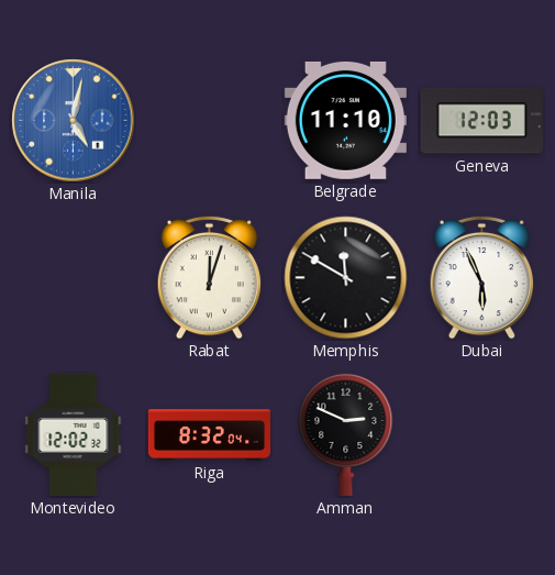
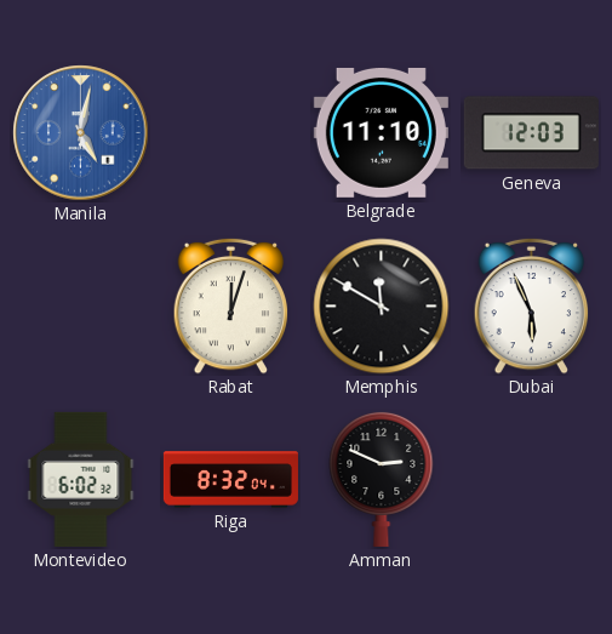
Montevideo: 12:02 -> 6:02
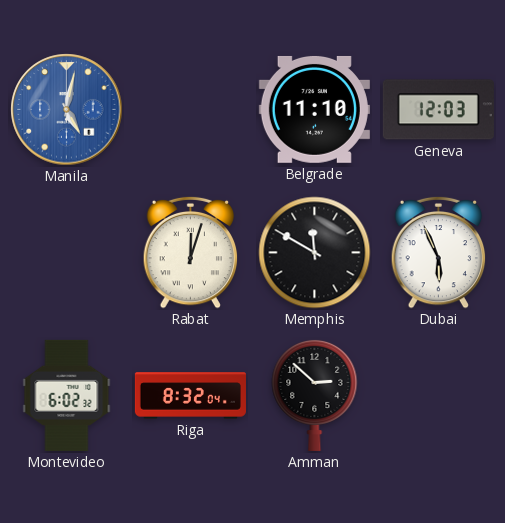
Amman: 2:49 -> 2:52
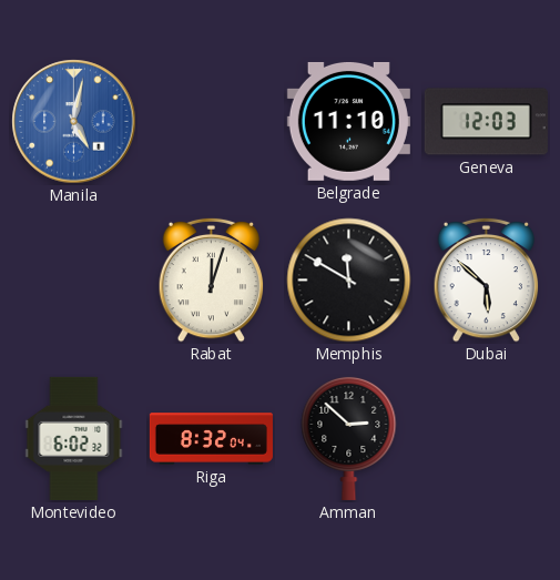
Dubai: 5:56 -> 5:52
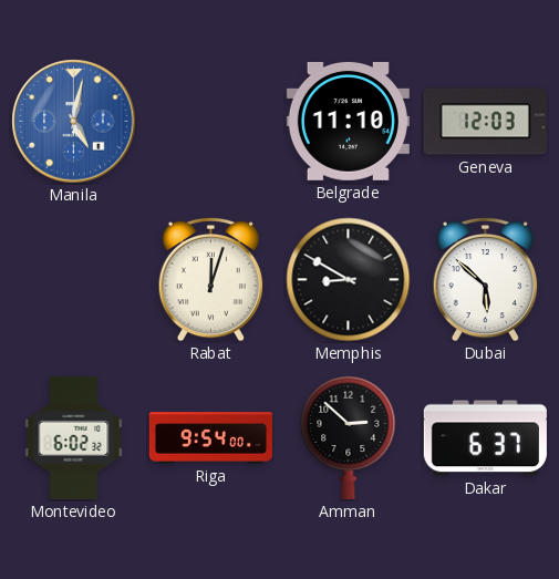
Memphis: 11:50 -> 8:50
Riga: 8:32 -> 9:54
Dakar: none -> 6:37
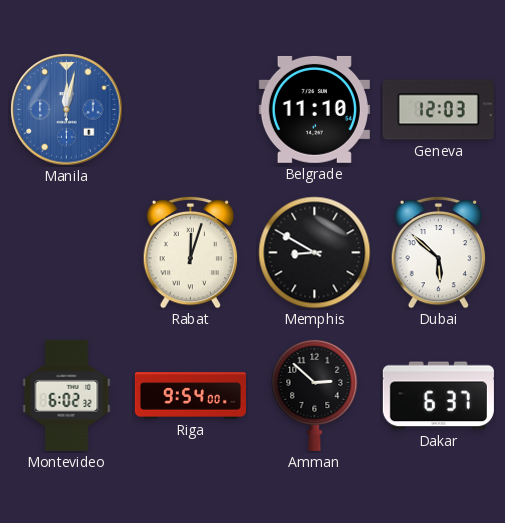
Manila: 5:02 -> 12:02
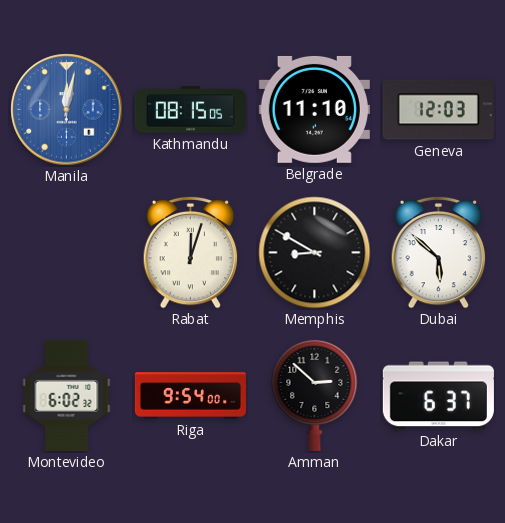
Kathmandu: none -> 08:15
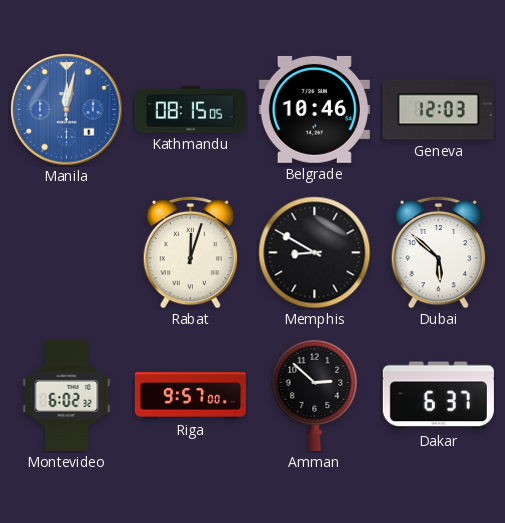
Belgrade: 11:10 -> 10:46
Riga: 9:54 -> 9:57
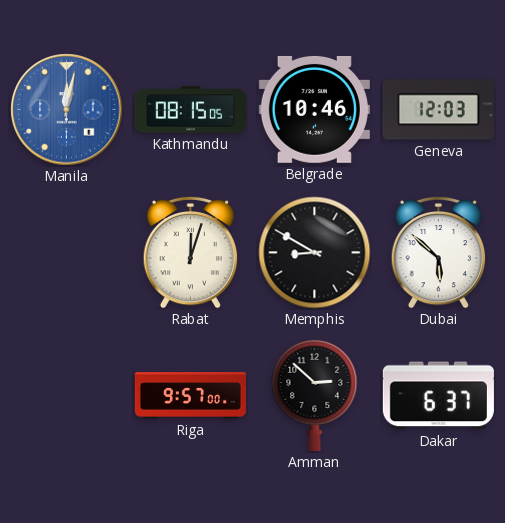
Montevideo: 6:02 -> none
